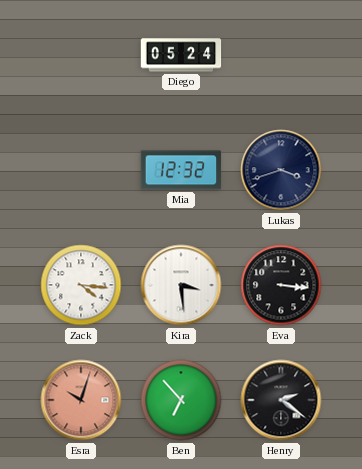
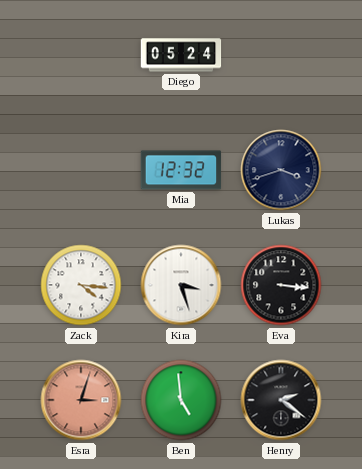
Kira: 3:29 -> 3:27
Esra: 10:03 -> 3:03
Ben: 6:53 -> 4:59
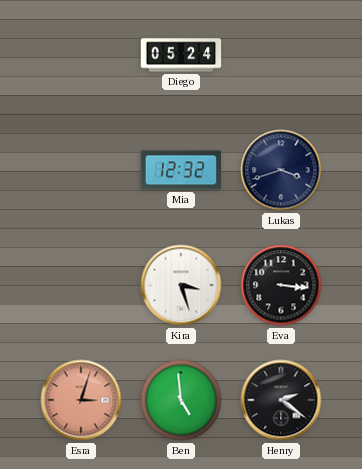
Zack: 4:16 -> none
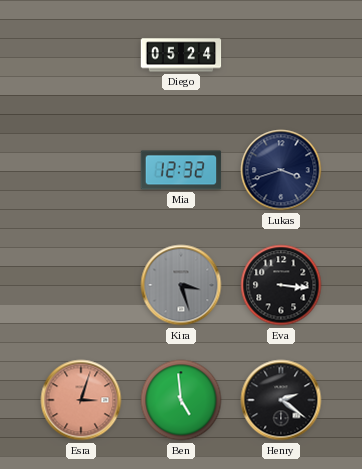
Kira dial: white -> grey
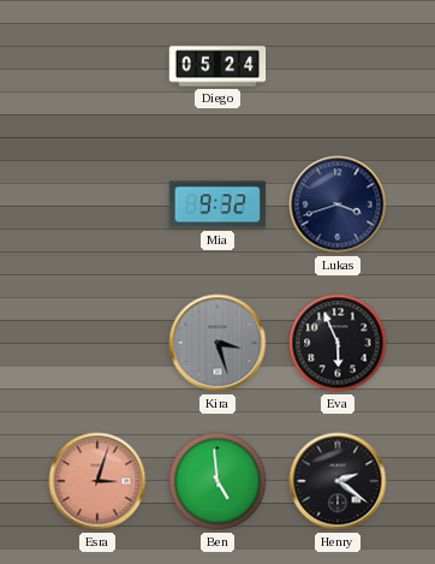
Mia: 12:32 -> 9:32
Eva: 3:16 -> 5:56
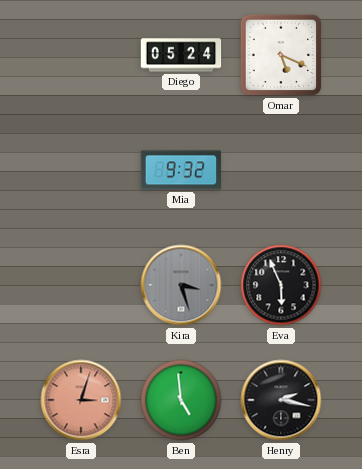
Omar: none -> 5:19
Lukas: 3:42 -> none
Henry: 2:21 -> 2:17
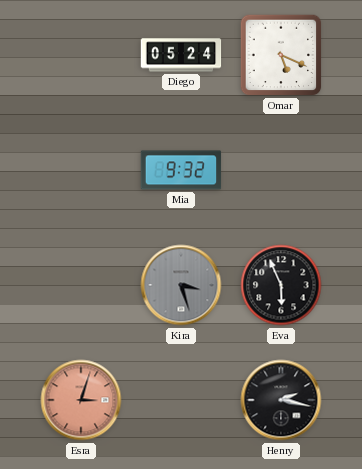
Ben: 4:59 -> none
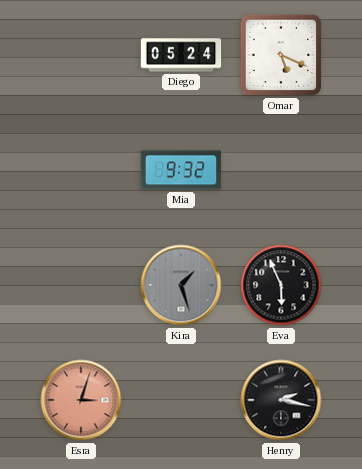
Kira: 3:27 -> 1:27
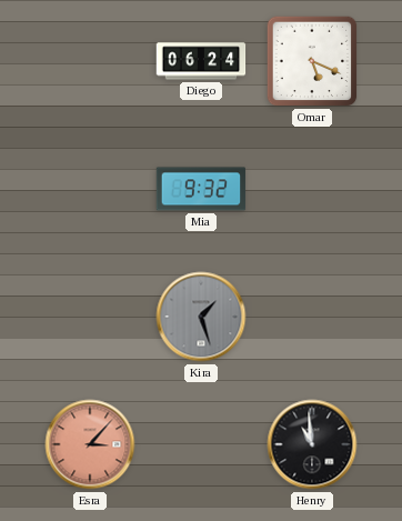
Diego: 05:24 -> 06:24
Eva: 5:56 -> none
Esra: 3:03 -> 3:07
Henry: 2:17 -> 10:59
